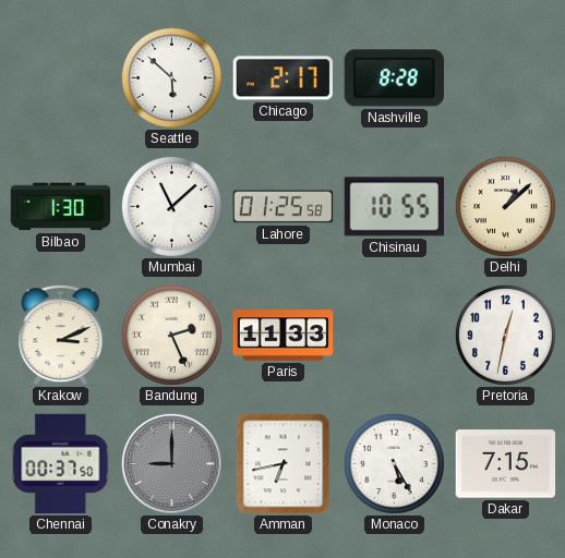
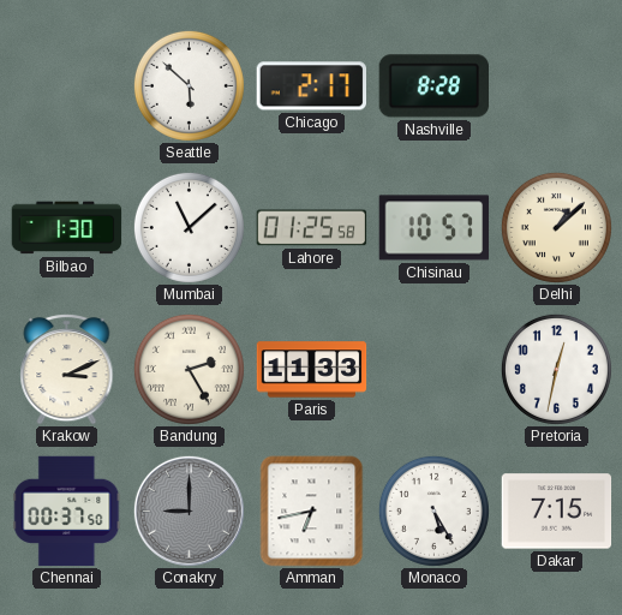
Chisinau: 10:55 -> 10:57
Bandung: 2:26 -> 2:25
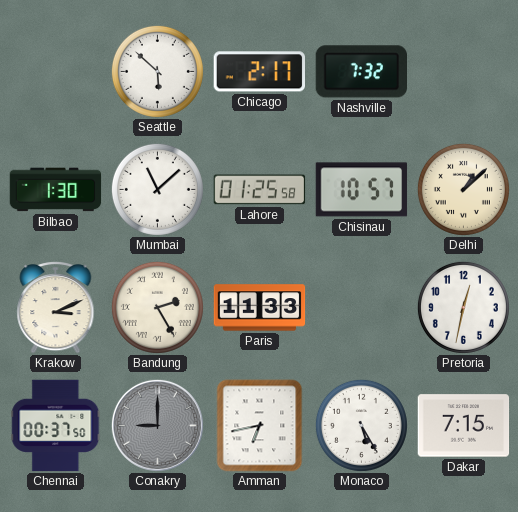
Nashville: 8:28 -> 7:32
